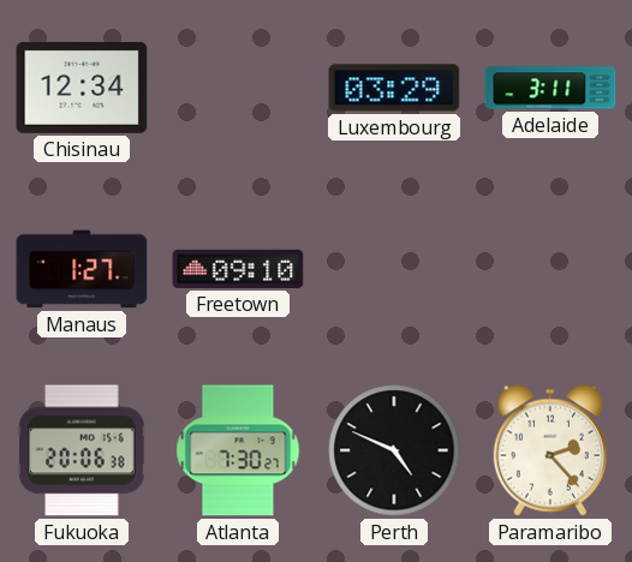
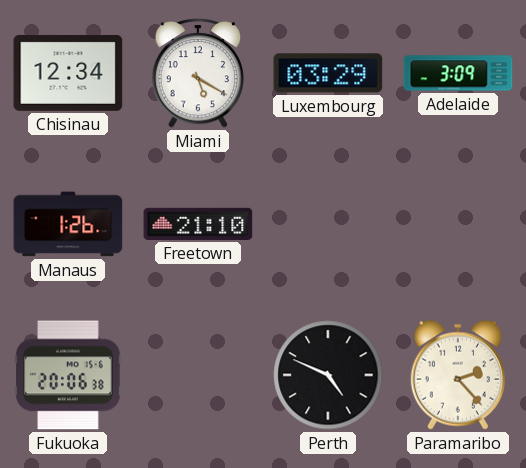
Miami: none -> 5:20
Adelaide: 3:11 -> 3:09
Manaus: 1:27 -> 1:26
Freetown: 09:10 -> 21:10
Atlanta: 7:30 -> none
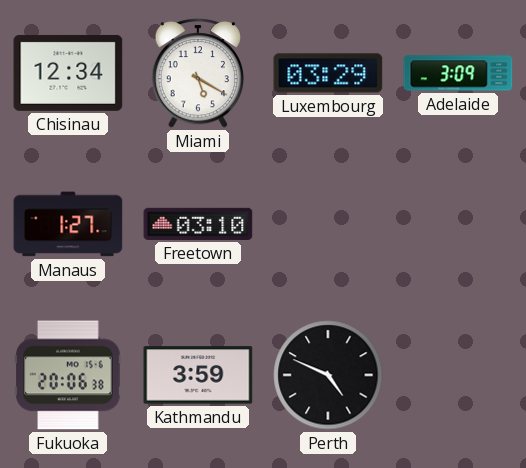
Manaus: 1:26 -> 1:27
Freetown: 21:10 -> 03:10
Kathmandu: none -> 3:59
Paramaribo: 2:23 -> none
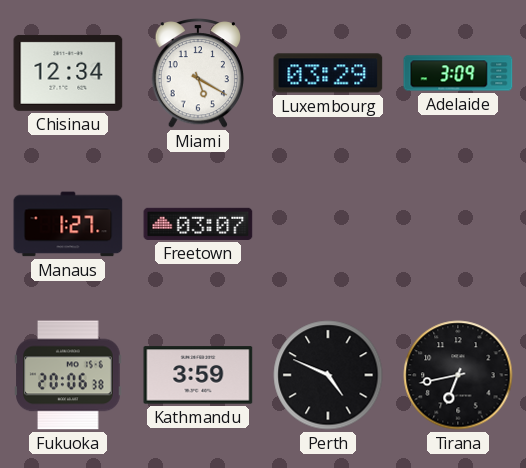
Freetown: 03:10 -> 03:07
Tirana: none -> 6:43
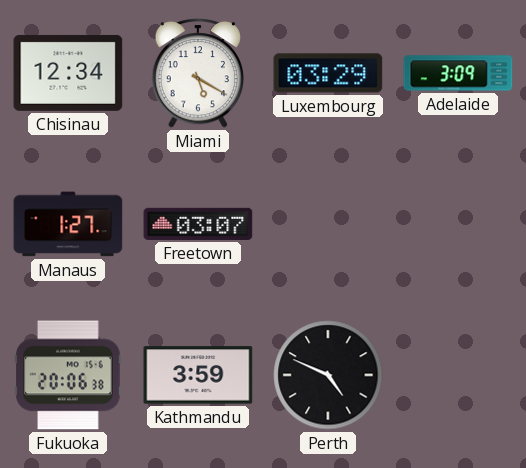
Tirana: 6:43 -> none
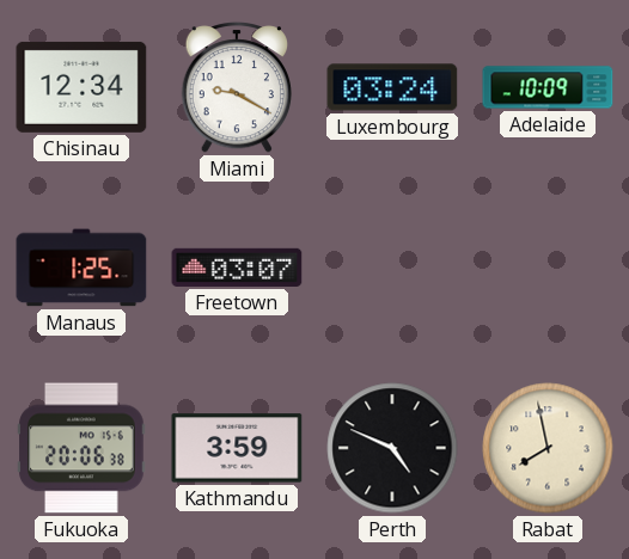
Miami: 5:20 -> 9:20
Luxembourg: 03:29 -> 03:24
Adelaide: 3:09 -> 10:09
Manaus: 1:27 -> 1:25
Rabat: none -> 7:58
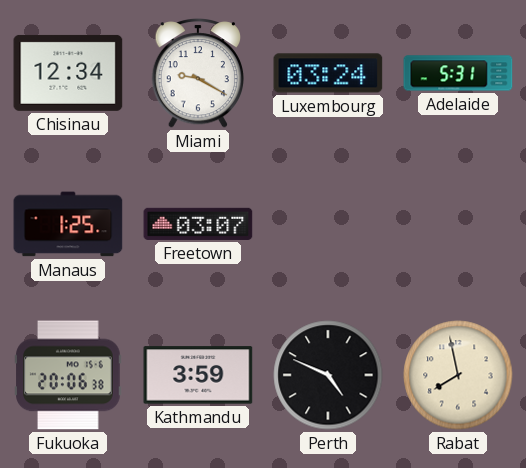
Adelaide: 10:09 -> 5:31
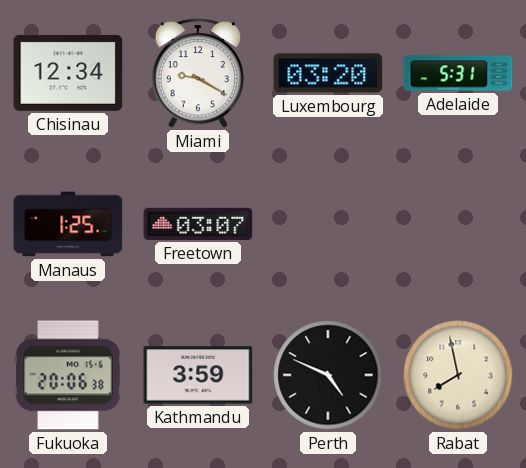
Luxembourg: 03:24 -> 03:20
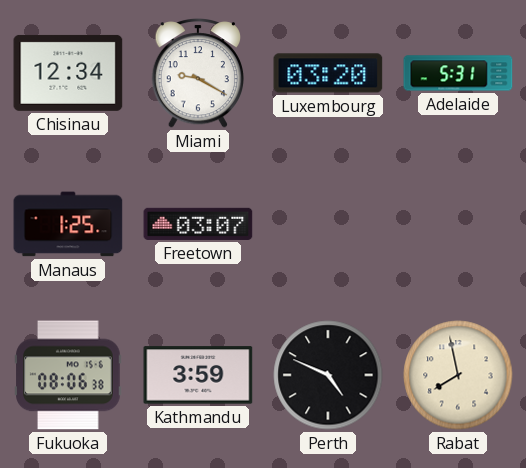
Fukuoka: 20:06 -> 08:06
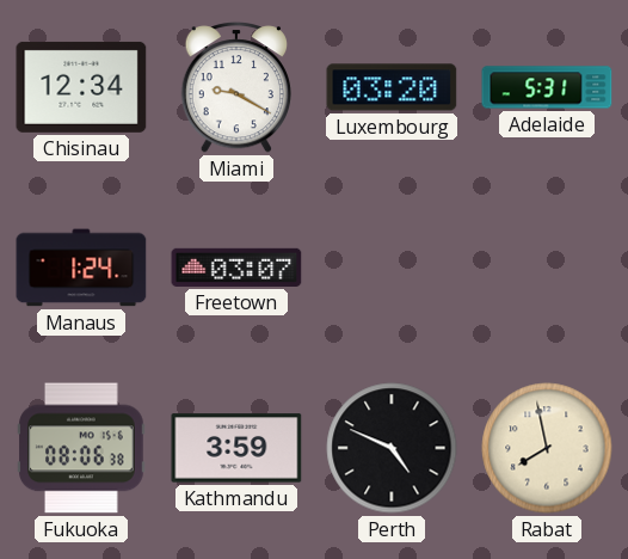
Manaus: 1:25 -> 1:24
